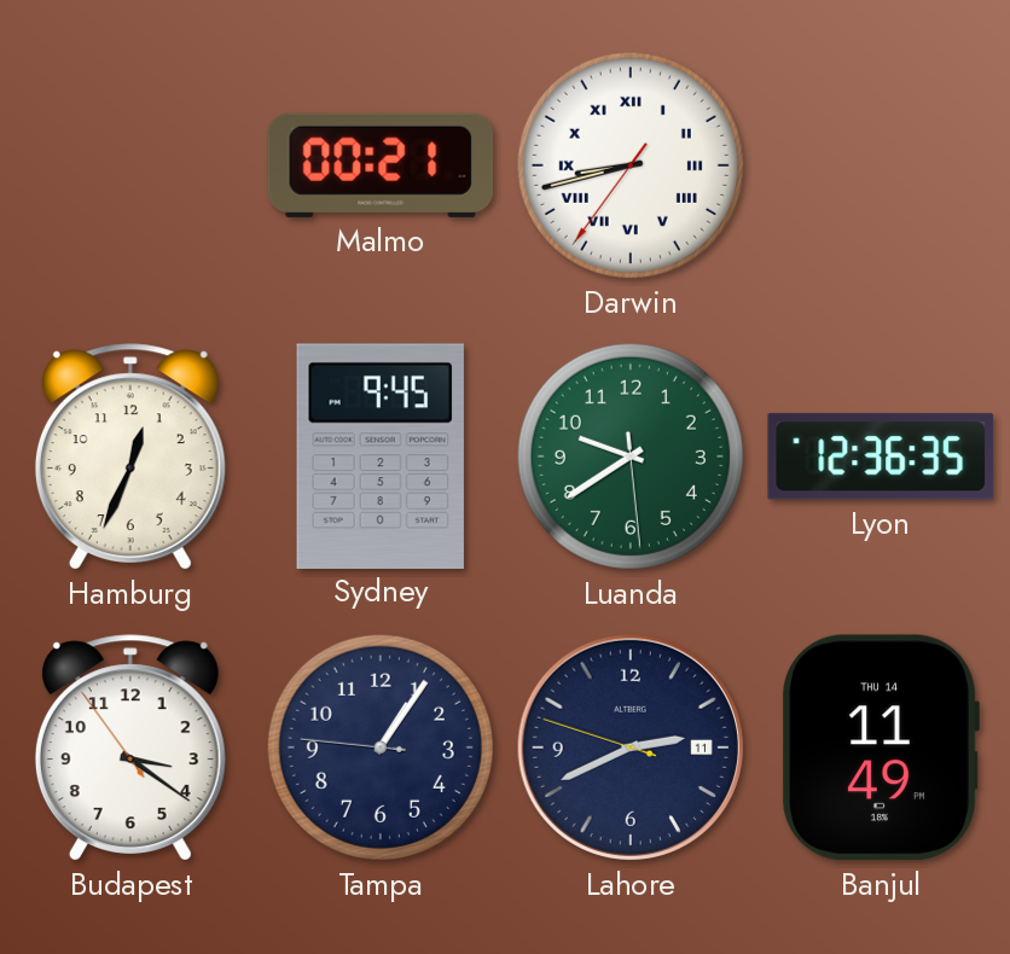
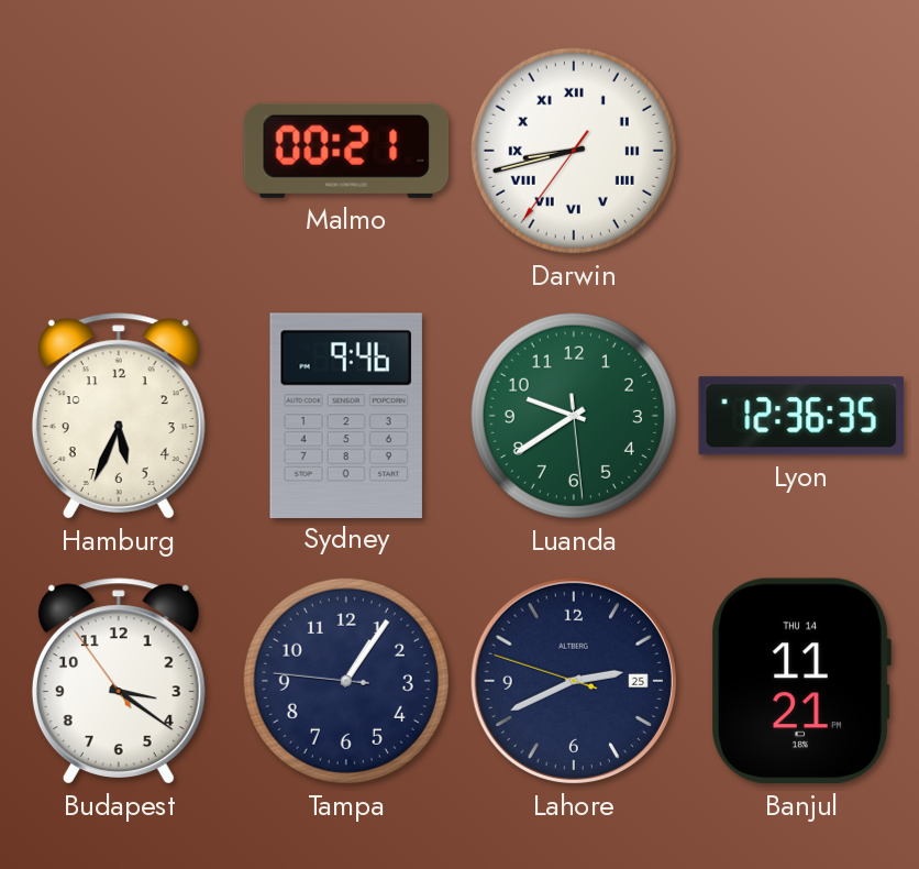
Hamburg: 12:34 -> 5:34
Sydney: 9:45 -> 9:46
Lahore date: 11 -> 25
Banjul: 11:49 -> 11:21
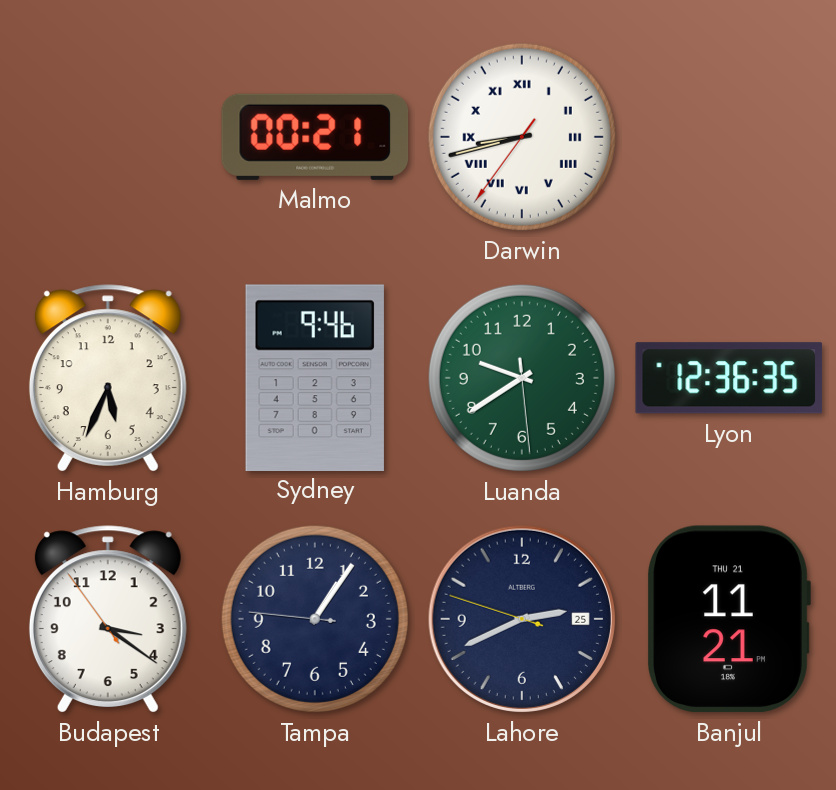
Banjul date: THU 14 -> THU 21
